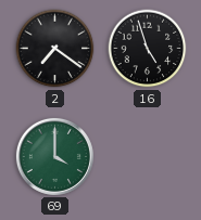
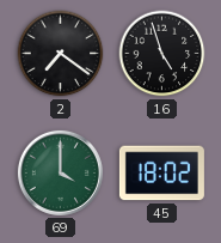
45: none -> 18:02
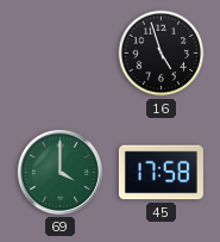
2: 7:21 -> none
45: 18:02 -> 17:58
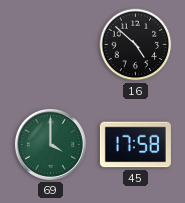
16: 4:57 -> 4:52
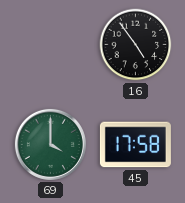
16: 4:52 -> 4:54
